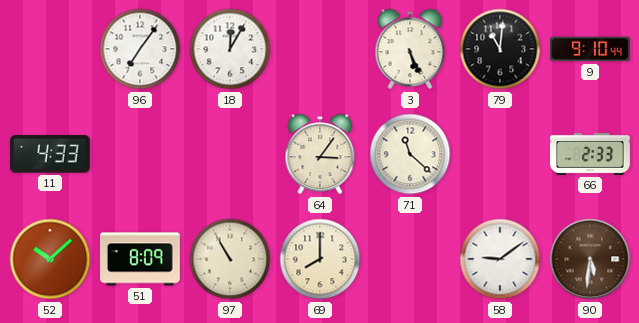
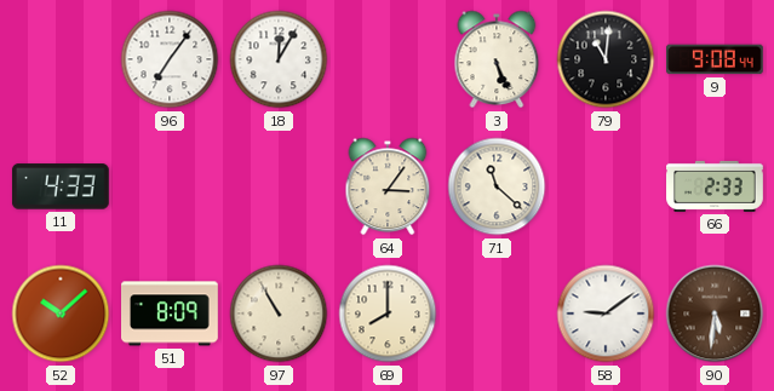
9: 9:10 -> 9:08
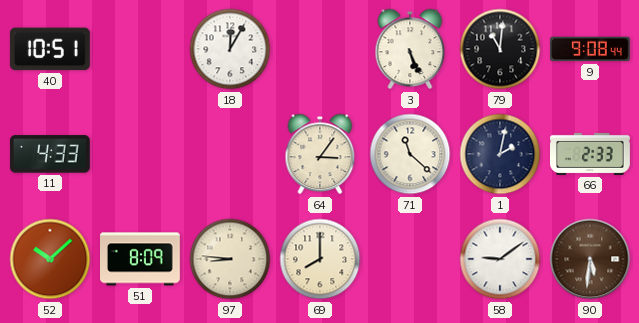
40: none -> 10:51
96: 7:06 -> none
1: none -> 2:02
97: 10:55 -> 8:46
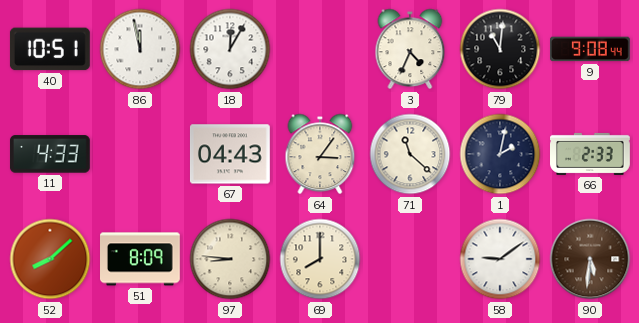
86: none -> 11:58
3: 5:26 -> 4:34
67: none -> 04:43
52: 10:08 -> 8:08
